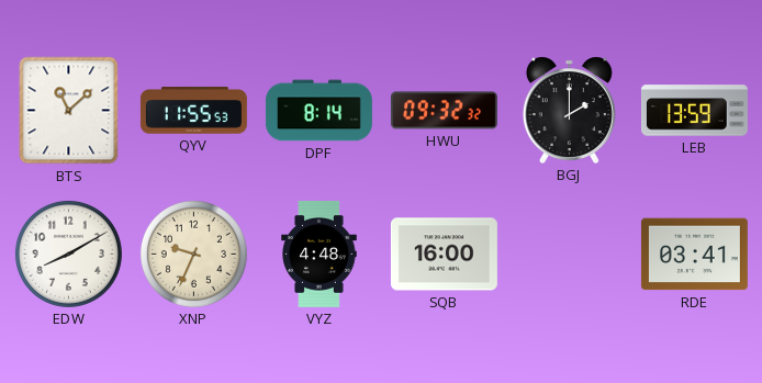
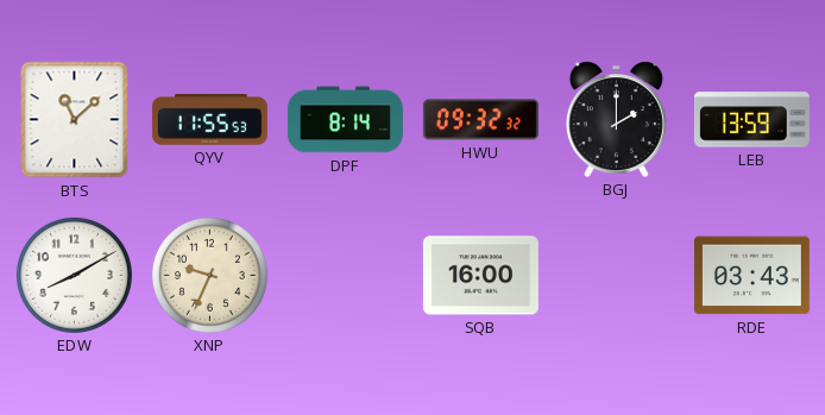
VYZ: 4:48 -> none
RDE: 03:41 -> 03:43
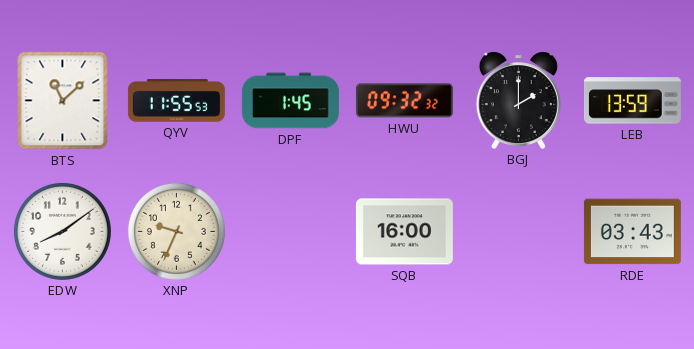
DPF: 8:14 -> 1:45
EDW: 8:10 -> 8:09
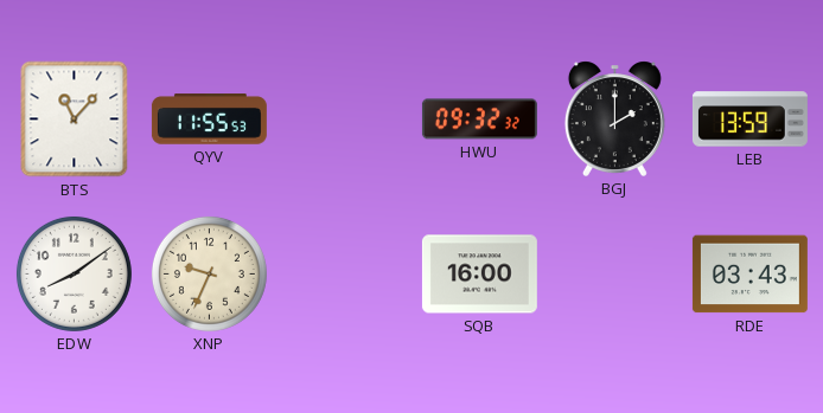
BTS: 11:08 -> 11:07
DPF: 1:45 -> none
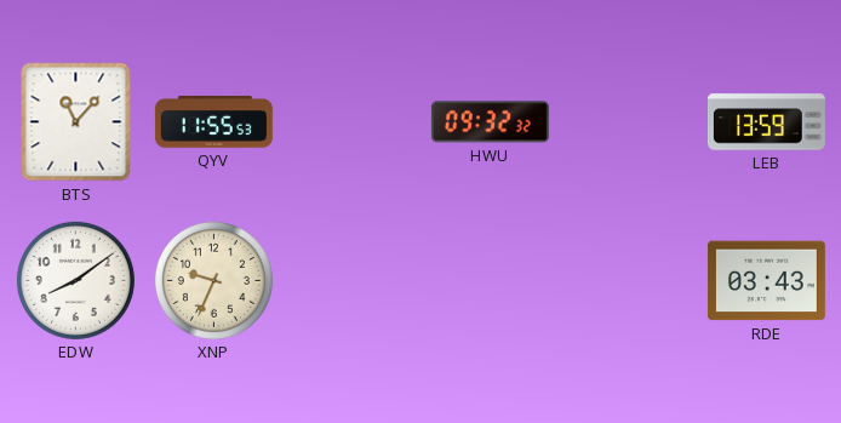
BGJ: 2:00 -> none
SQB: 16:00 -> none
